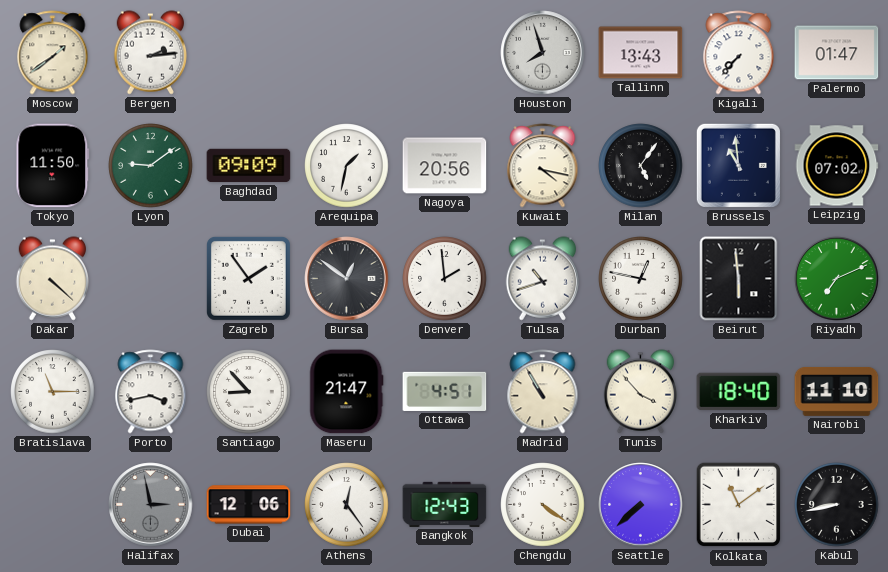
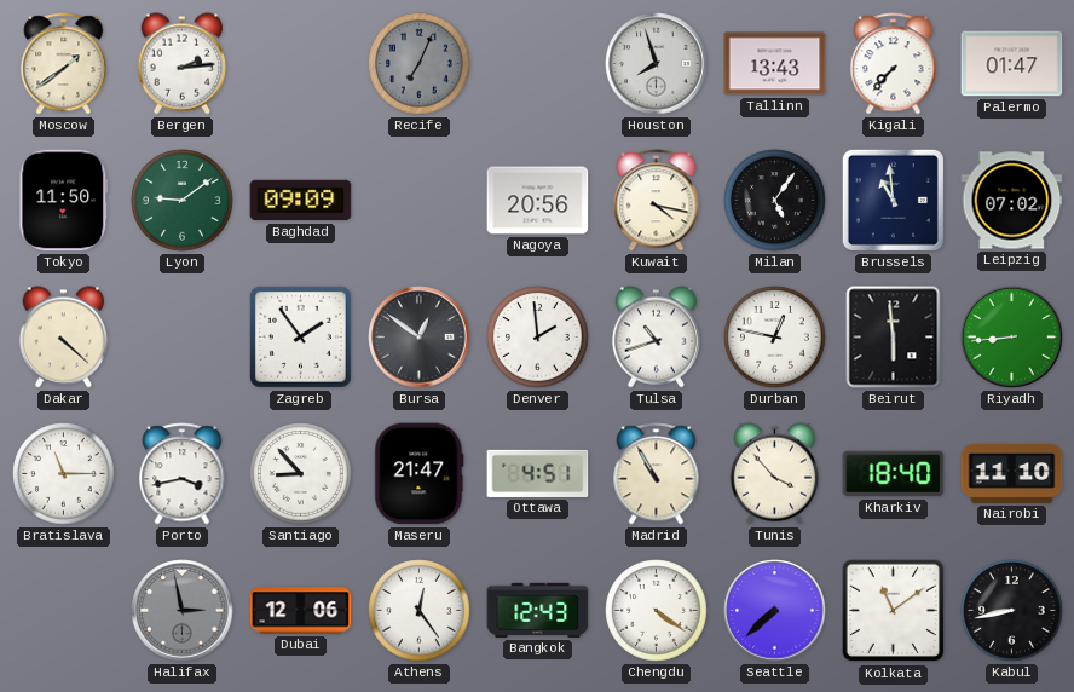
Recife: none -> 7:04
Arequipa: 1:32 -> none
Riyadh: 7:11 -> 8:44
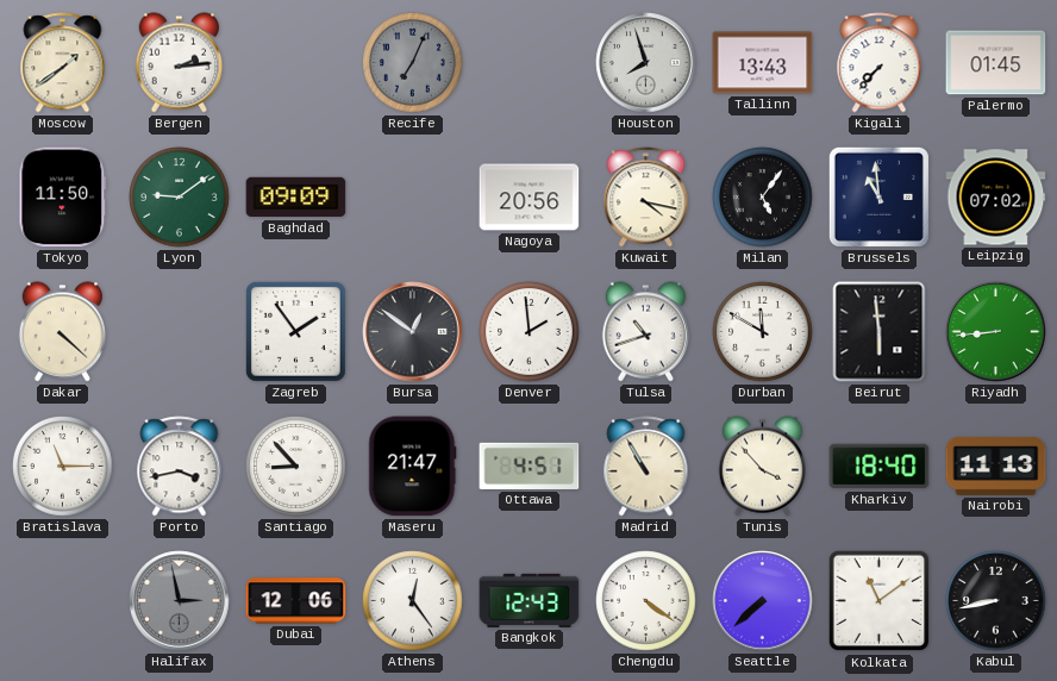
Palermo: 01:47 -> 01:45
Durban: 12:47 -> 11:50
Nairobi: 11:10 -> 11:13
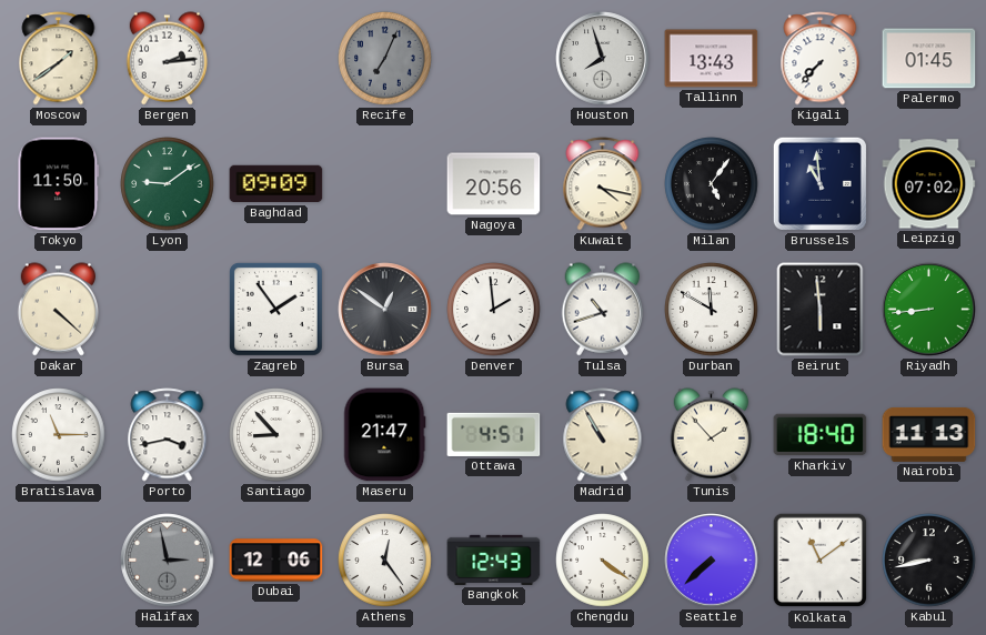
Tunis: 3:53 -> 1:53
